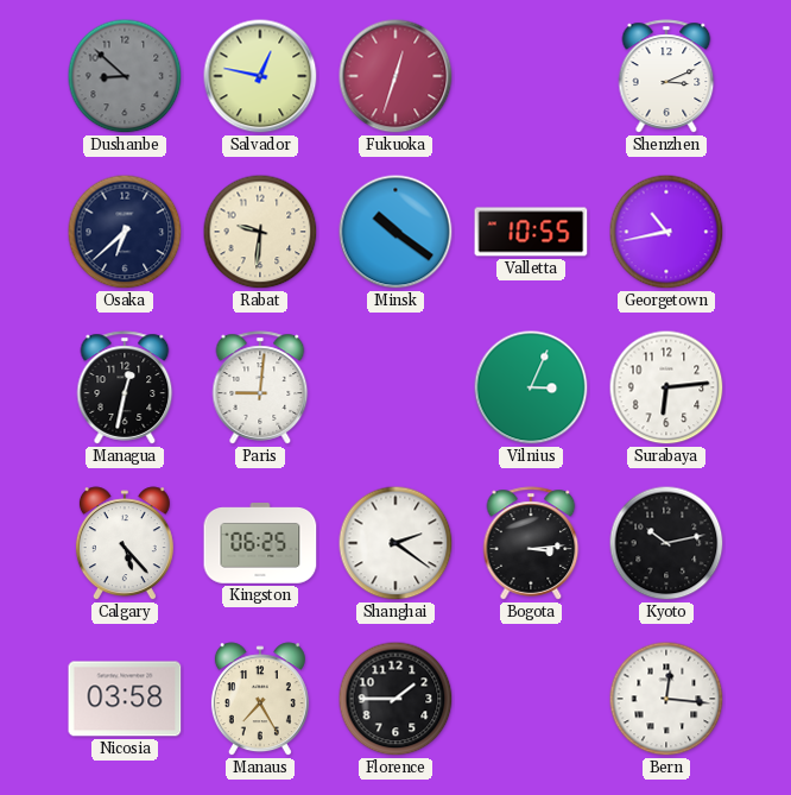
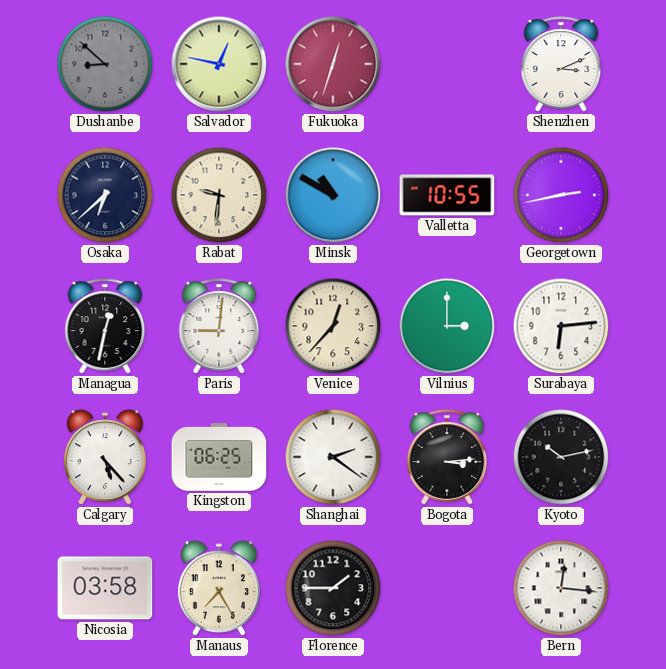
Minsk: 10:21 -> 10:50
Georgetown: 10:43 -> 2:43
Venice: none -> 12:37
Vilnius: 3:04 -> 3:00
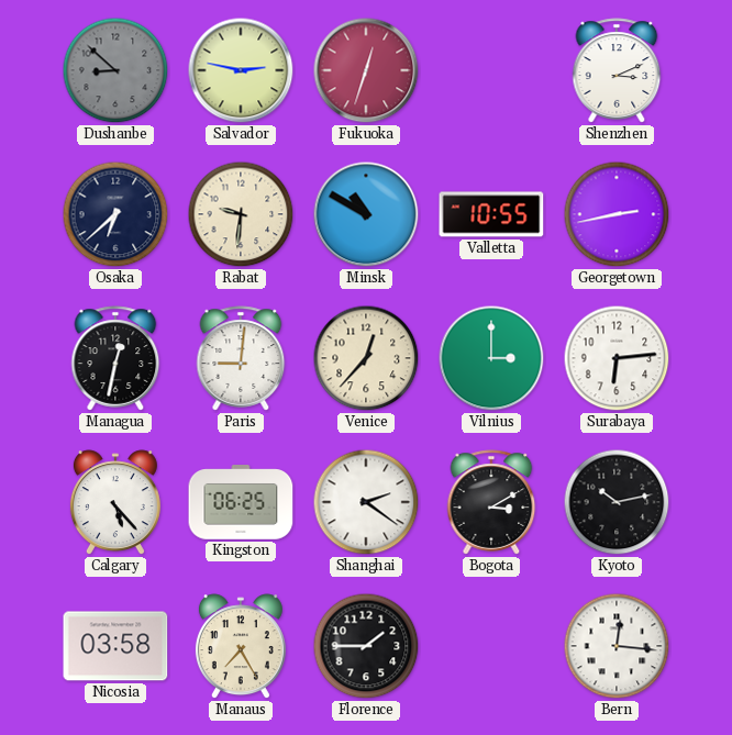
Salvador: 12:47 -> 2:47
Bogota: 3:14 -> 3:10
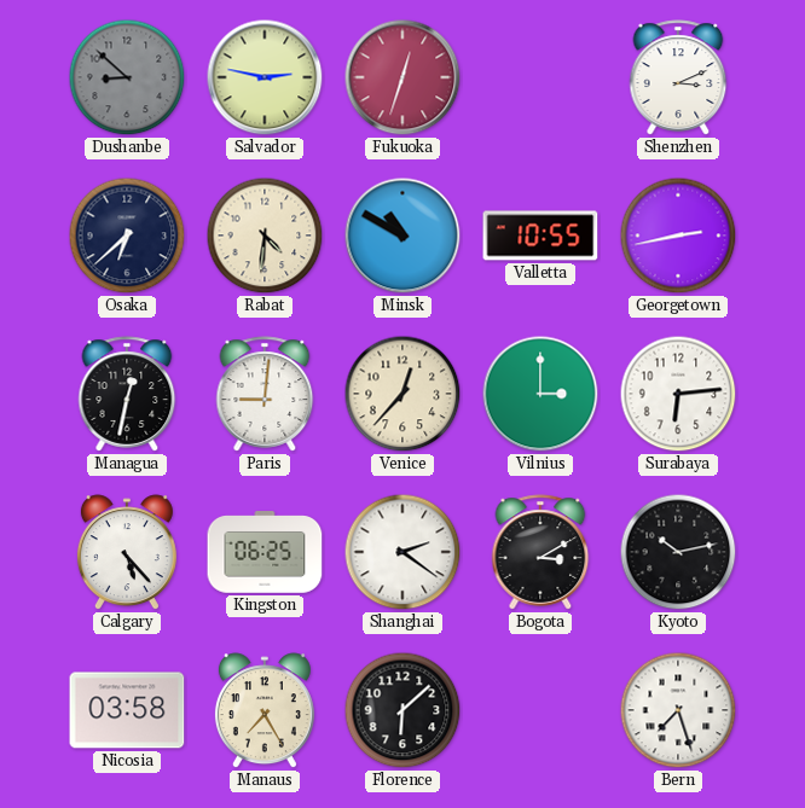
Rabat: 9:31 -> 4:31
Florence: 1:45 -> 6:08
Bern: 12:16 -> 7:27
